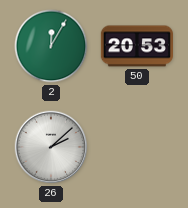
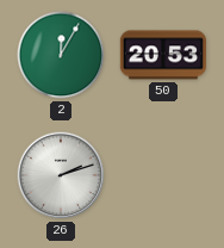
26: 2:08 -> 2:12
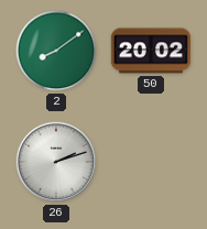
2: 12:05 -> 8:09
50: 20:53 -> 20:02
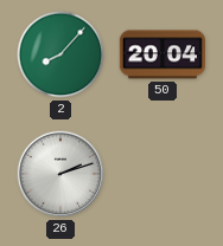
2: 8:09 -> 8:07
50: 20:02 -> 20:04
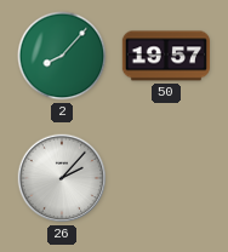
50: 20:04 -> 19:57
26: 2:12 -> 2:07
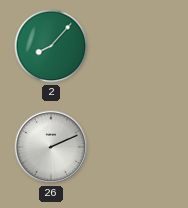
50: 19:57 -> none
26: 2:07 -> 2:11
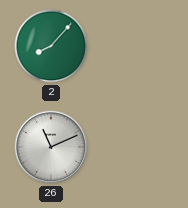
26: 2:11 -> 11:11
